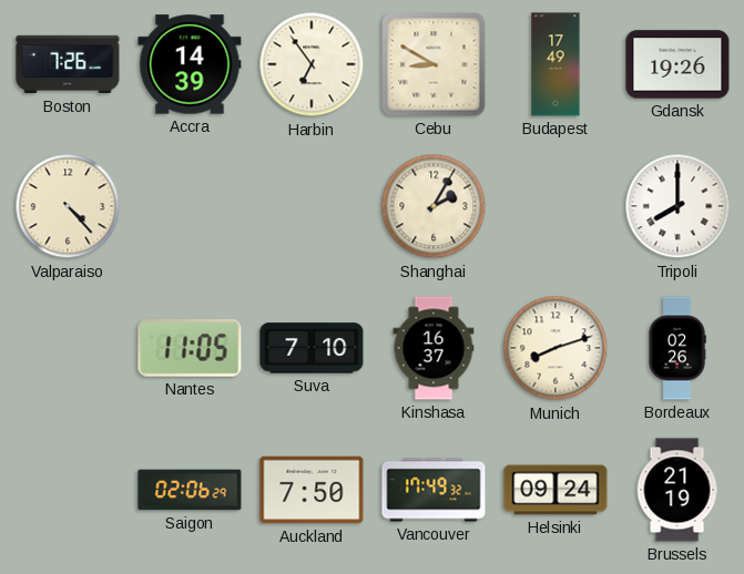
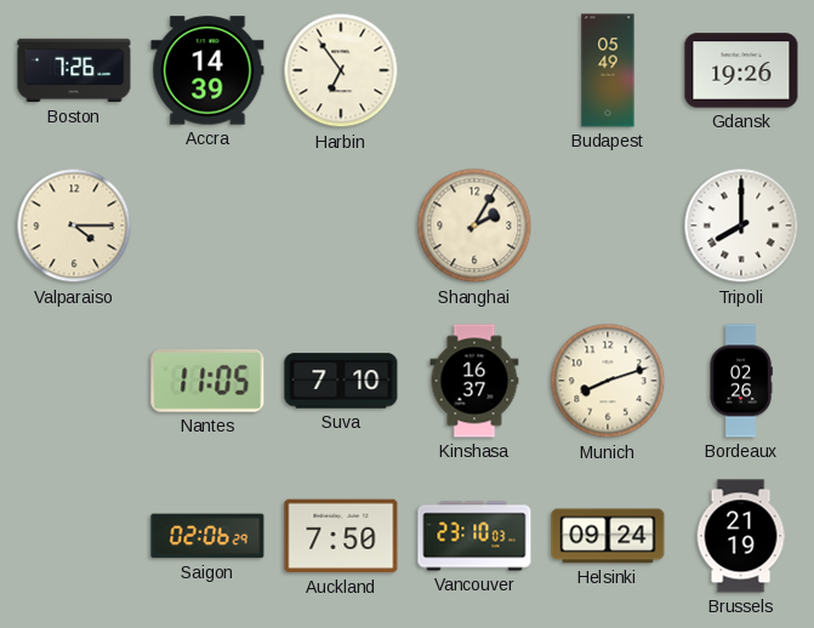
Cebu: 8:50 -> none
Budapest: 17:49 -> 05:49
Valparaiso: 4:23 -> 4:15
Vancouver: 17:49 -> 23:10
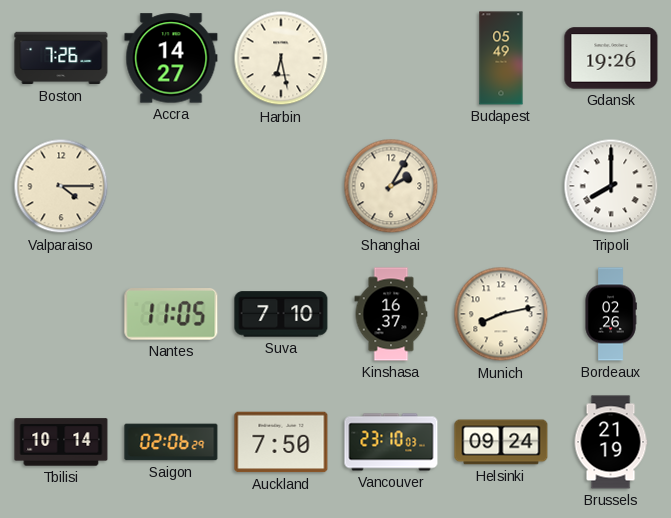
Accra: 14:39 -> 14:27
Harbin: 6:54 -> 6:28
Munich: 8:12 -> 8:13
Tbilisi: none -> 10:14
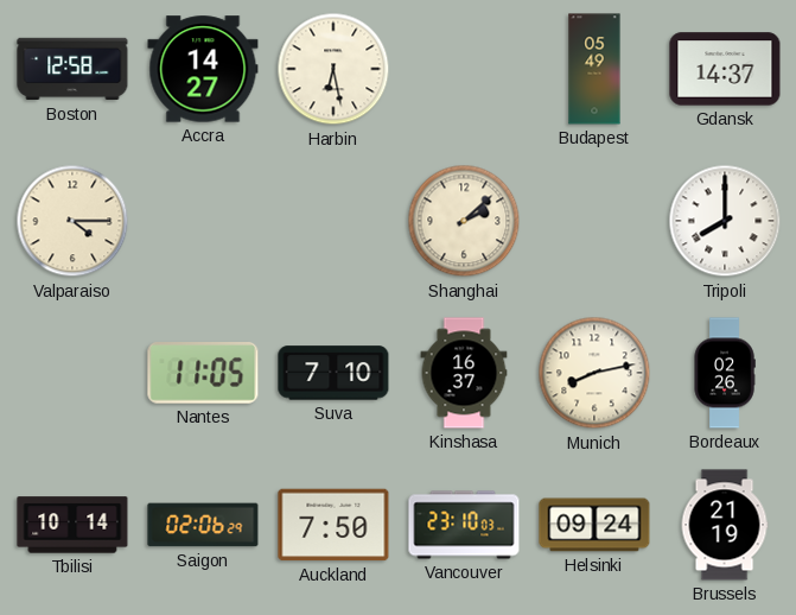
Boston: 7:26 -> 12:58
Gdansk: 19:26 -> 14:37
Shanghai: 2:05 -> 2:08
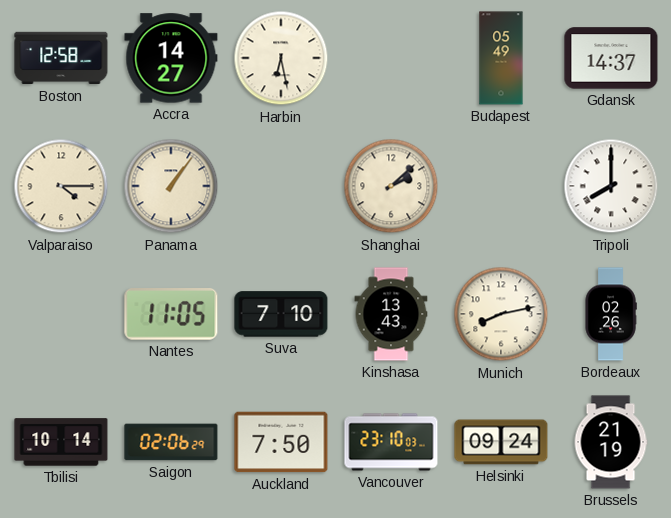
Panama: none -> 1:06
Kinshasa: 16:37 -> 13:43
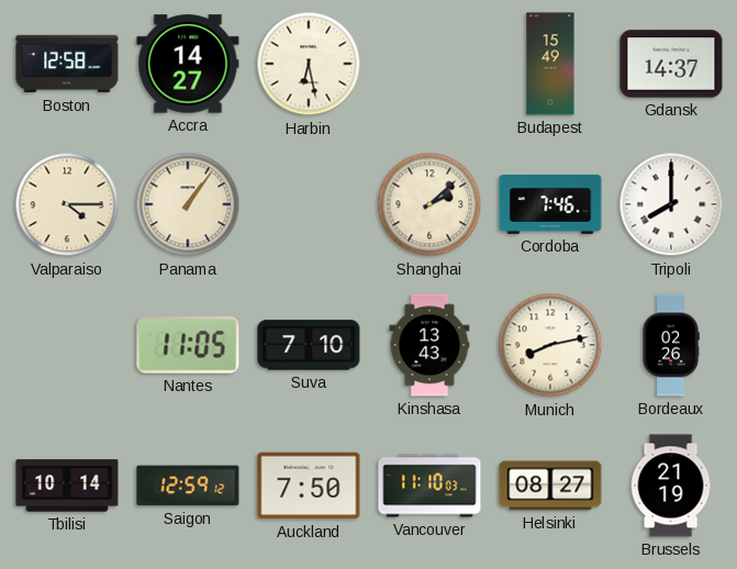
Budapest: 05:49 -> 15:49
Cordoba: none -> 7:46
Saigon: 02:06 -> 12:59
Vancouver: 23:10 -> 11:10
Helsinki: 09:24 -> 08:27
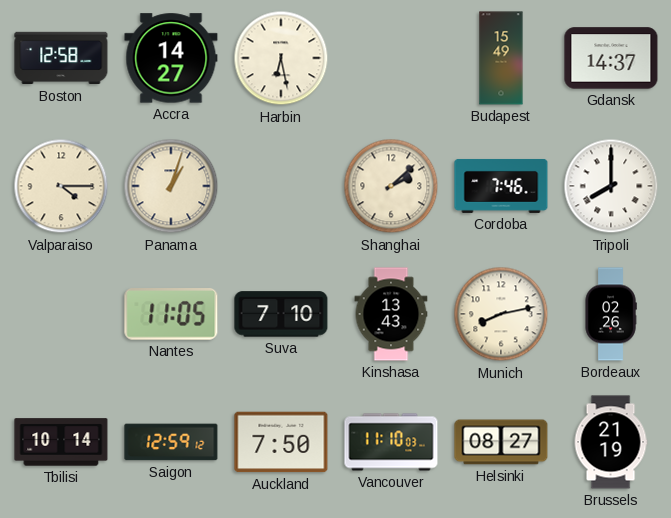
Panama: 1:06 -> 1:03
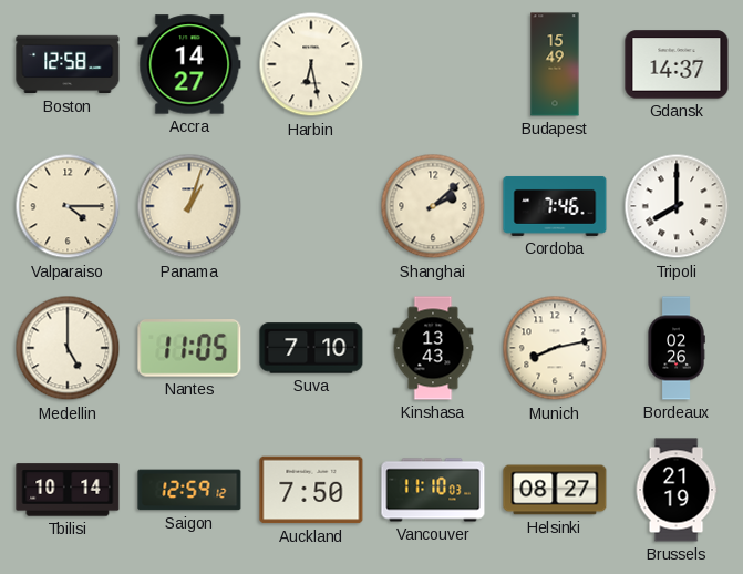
Medellin: none -> 5:00
